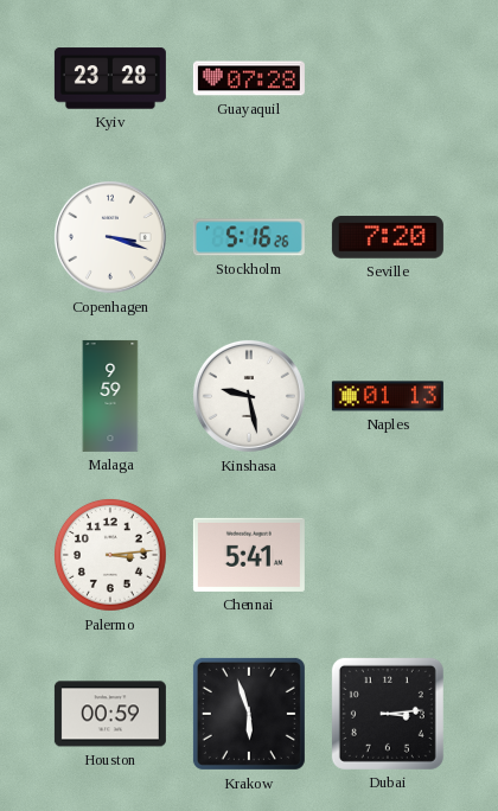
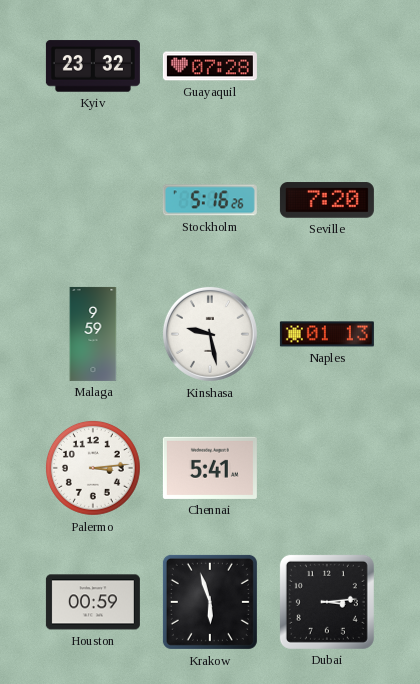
Kyiv: 23:28 -> 23:32
Copenhagen: 3:18 -> none
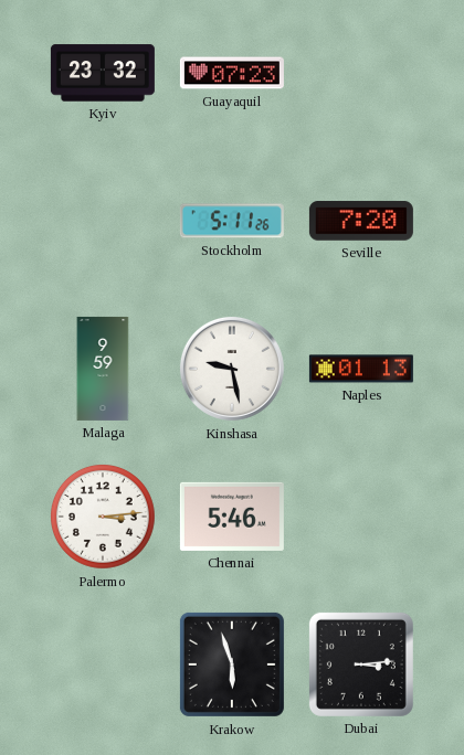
Guayaquil: 07:28 -> 07:23
Stockholm: 5:16 -> 5:11
Chennai: 5:41 -> 5:46
Houston: 00:59 -> none
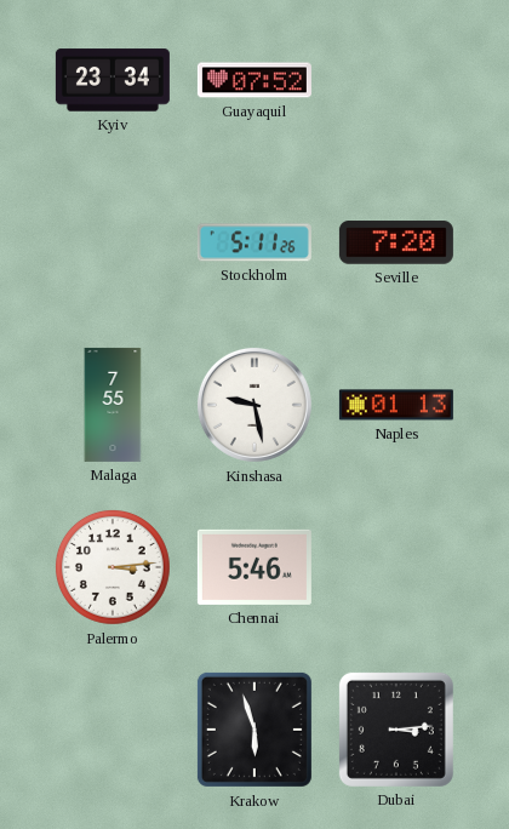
Kyiv: 23:32 -> 23:34
Guayaquil: 07:23 -> 07:52
Malaga: 9:59 -> 7:55
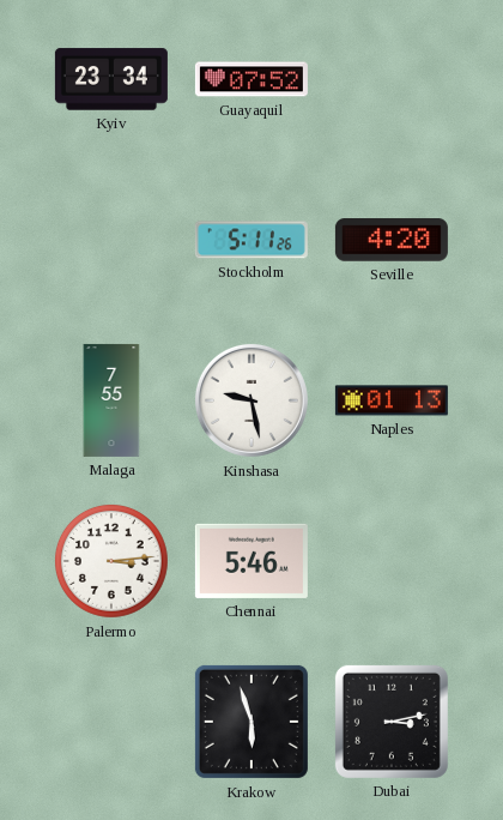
Seville: 7:20 -> 4:20
Dubai: 3:14 -> 3:13
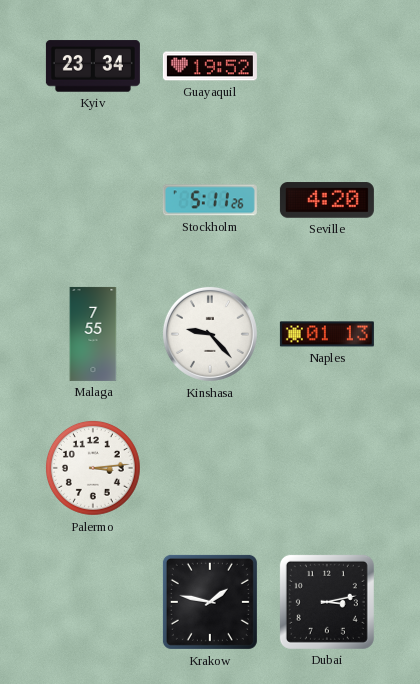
Guayaquil: 07:52 -> 19:52
Kinshasa: 9:28 -> 9:23
Chennai: 5:46 -> none
Krakow: 5:57 -> 1:47
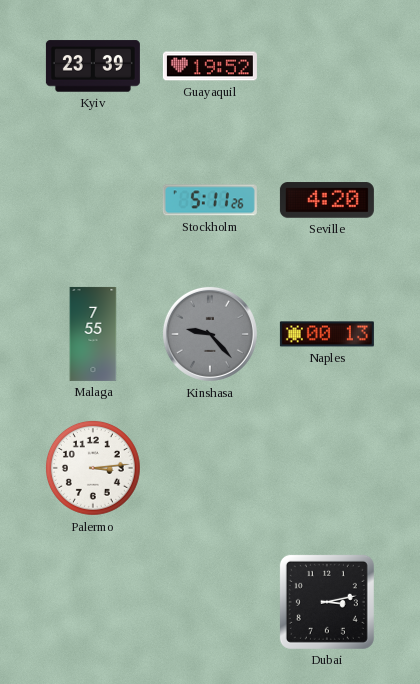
Kyiv: 23:34 -> 23:39
Kinshasa dial: white -> grey
Naples: 01:13 -> 00:13
Krakow: 1:47 -> none
